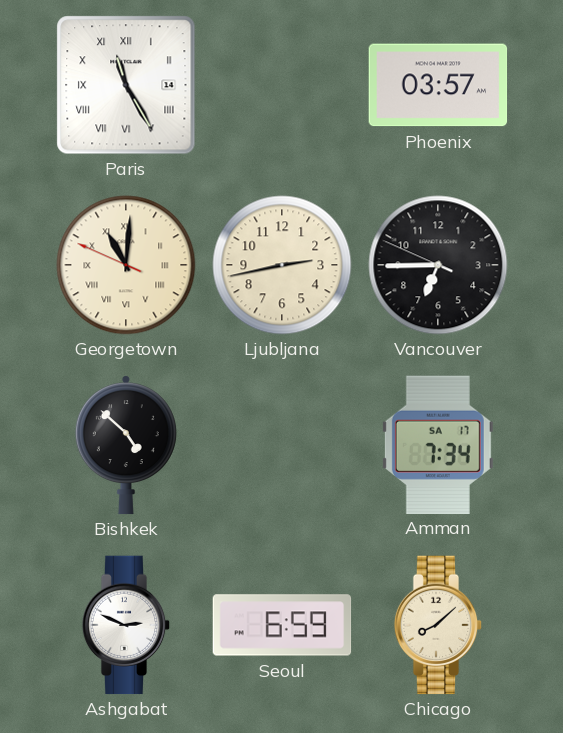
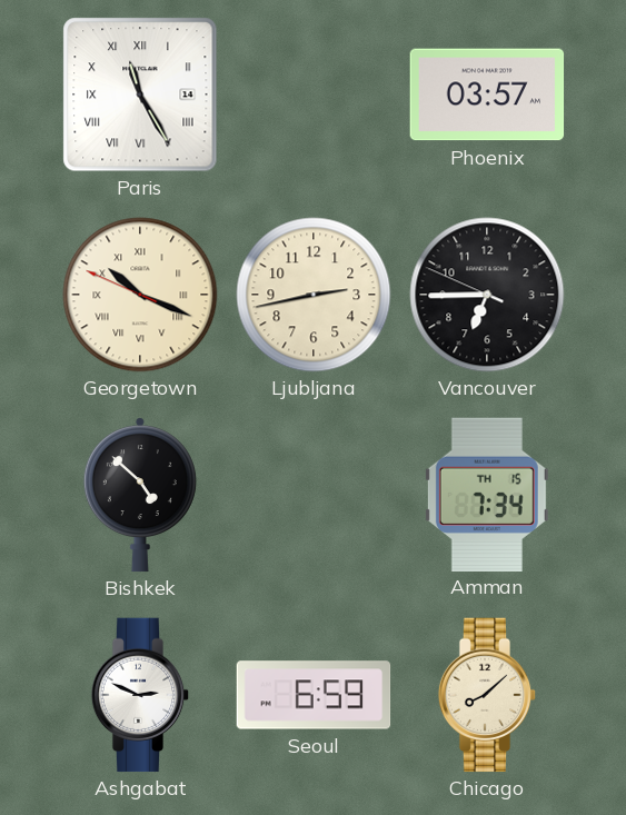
Georgetown: 11:00 -> 10:18
Amman date: SA 17 -> TH 15
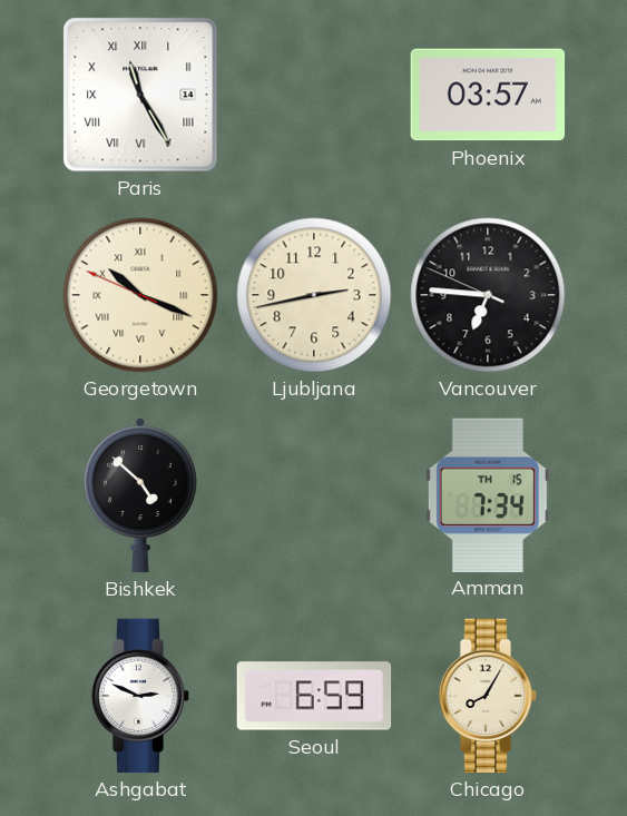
Vancouver: 6:44 -> 6:45
Chicago: 8:08 -> 8:05
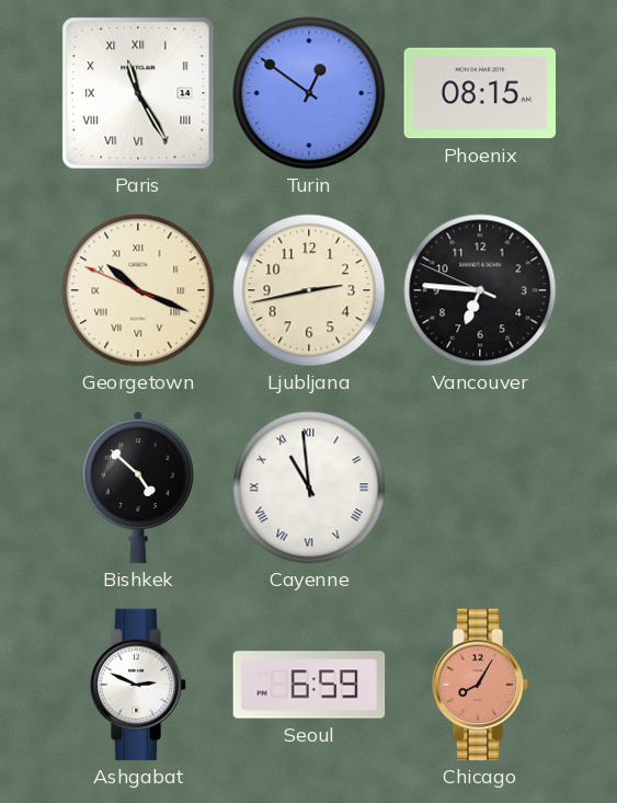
Turin: none -> 12:51
Phoenix: 03:57 -> 08:15
Cayenne: none -> 10:59
Amman: 7:34 -> none
Chicago dial: cream -> salmon
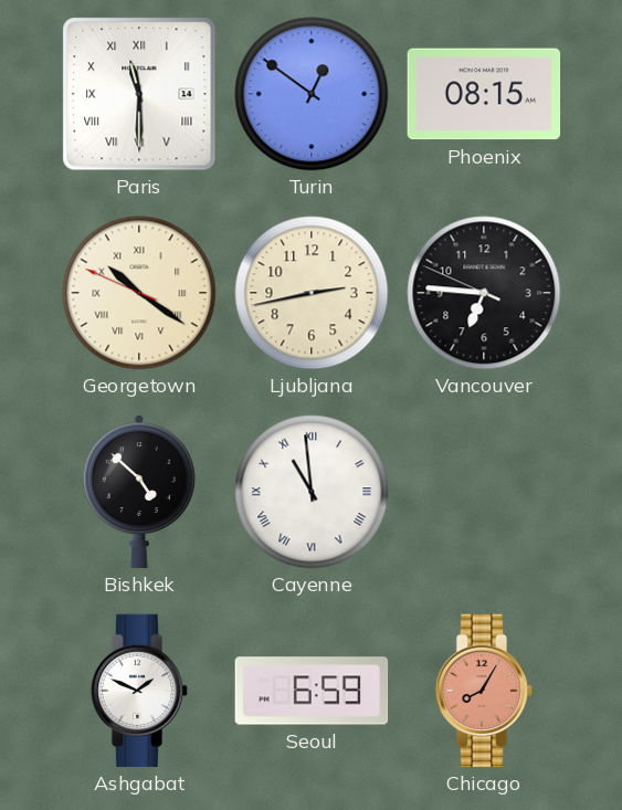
Paris: 11:25 -> 11:30
Georgetown: 10:18 -> 10:20
Ashgabat: 2:49 -> 1:49
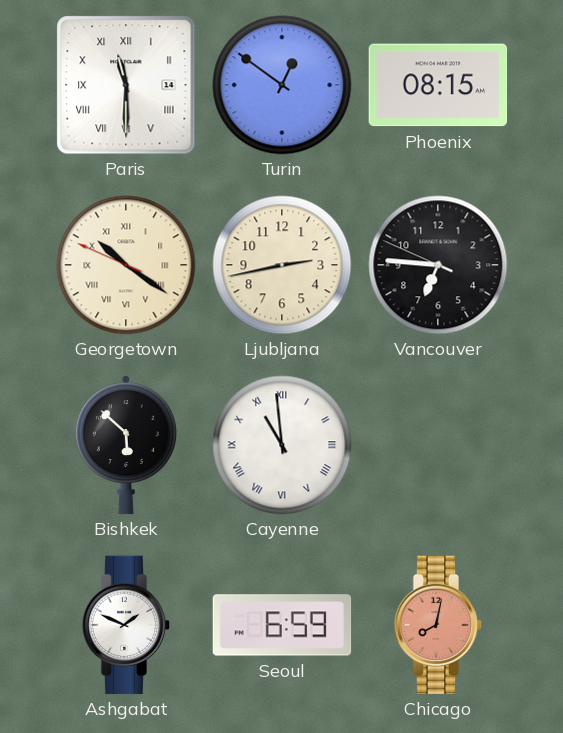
Bishkek: 4:52 -> 5:52
Chicago: 8:05 -> 8:02
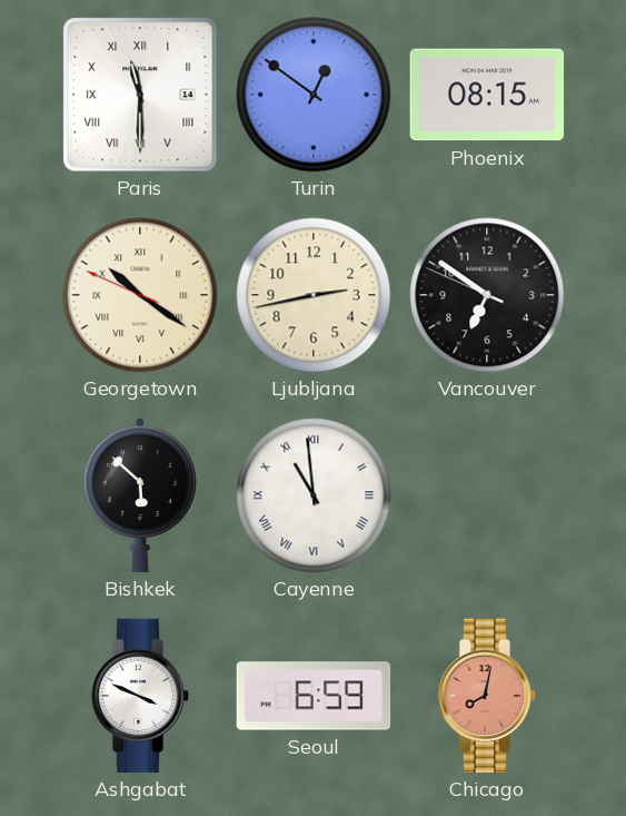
Vancouver: 6:45 -> 6:50
Ashgabat: 1:49 -> 3:49
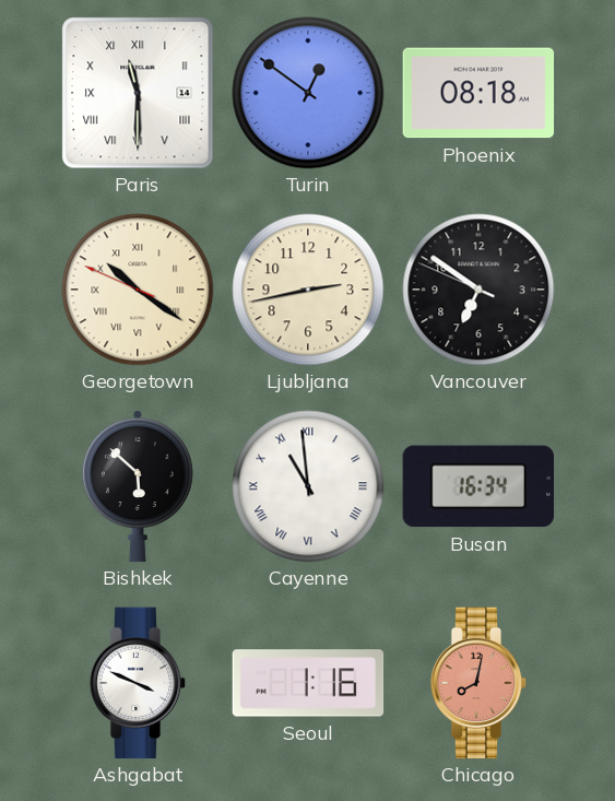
Phoenix: 08:15 -> 08:18
Busan: none -> 16:34
Seoul: 6:59 -> 1:16
